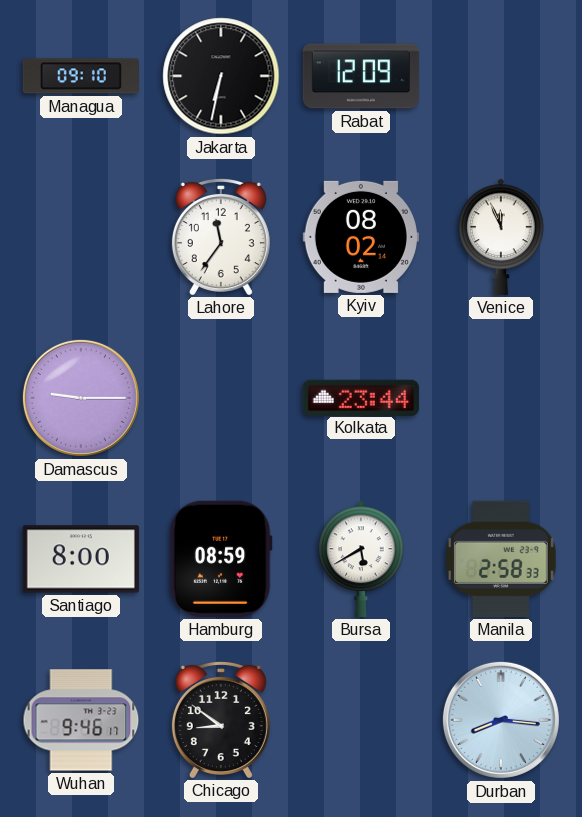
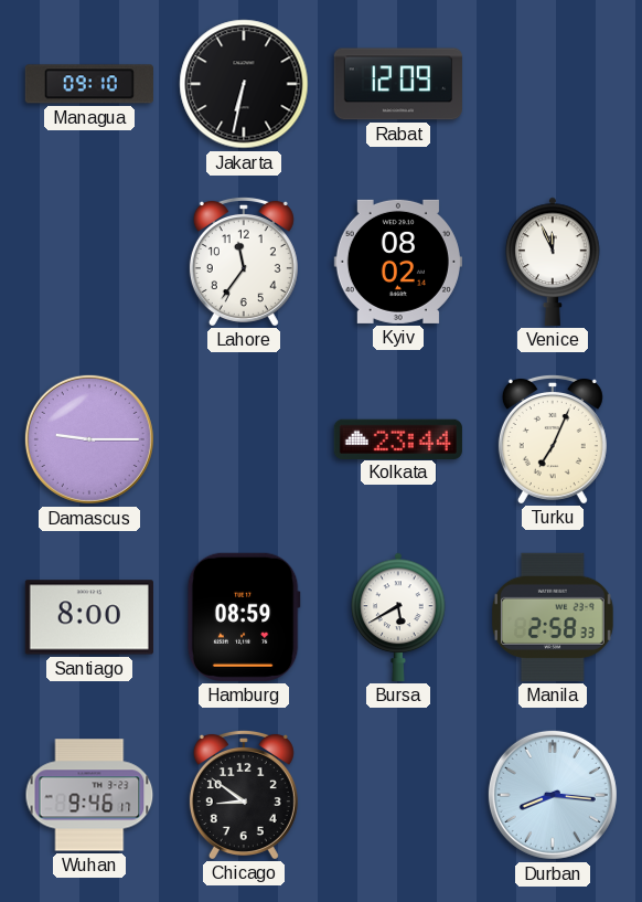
Turku: none -> 7:04
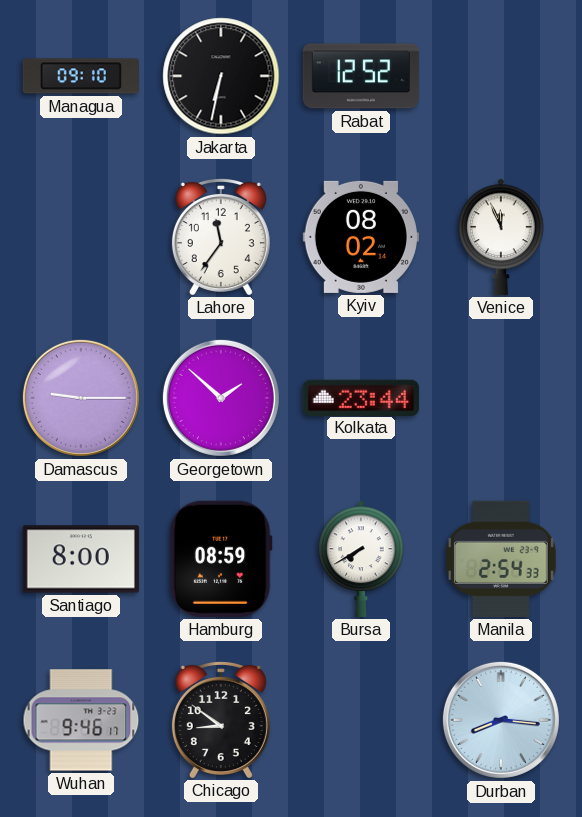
Rabat: 12:09 -> 12:52
Georgetown: none -> 1:52
Turku: 7:04 -> none
Bursa: 5:40 -> 7:40
Manila: 2:58 -> 2:54
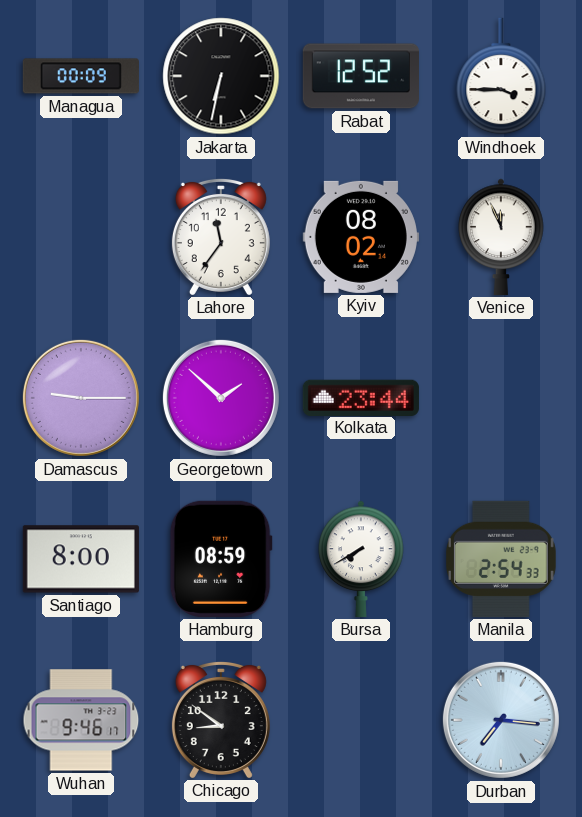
Managua: 09:10 -> 00:09
Windhoek: none -> 3:45
Durban: 8:16 -> 7:16
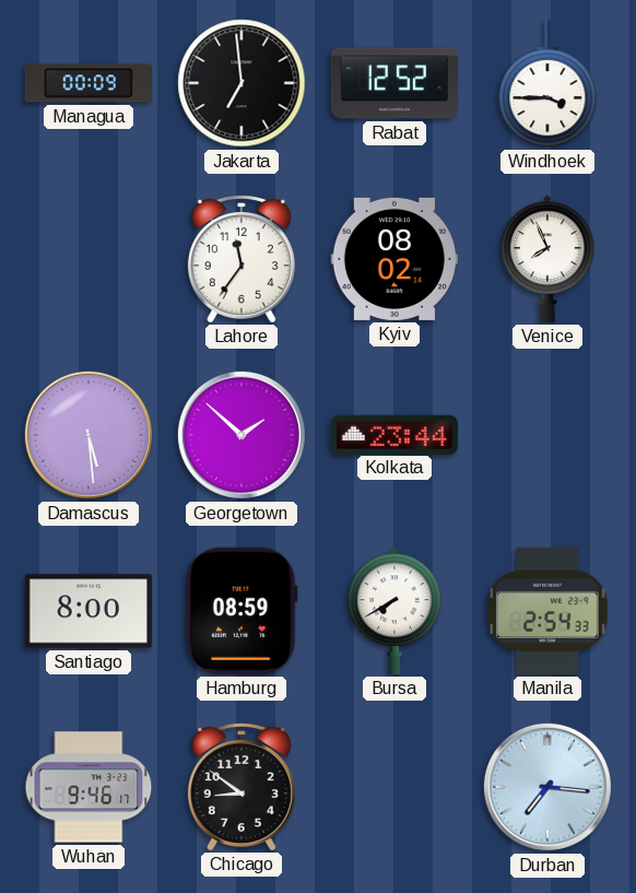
Jakarta: 6:32 -> 6:59
Venice: 11:56 -> 7:56
Damascus: 9:15 -> 5:29
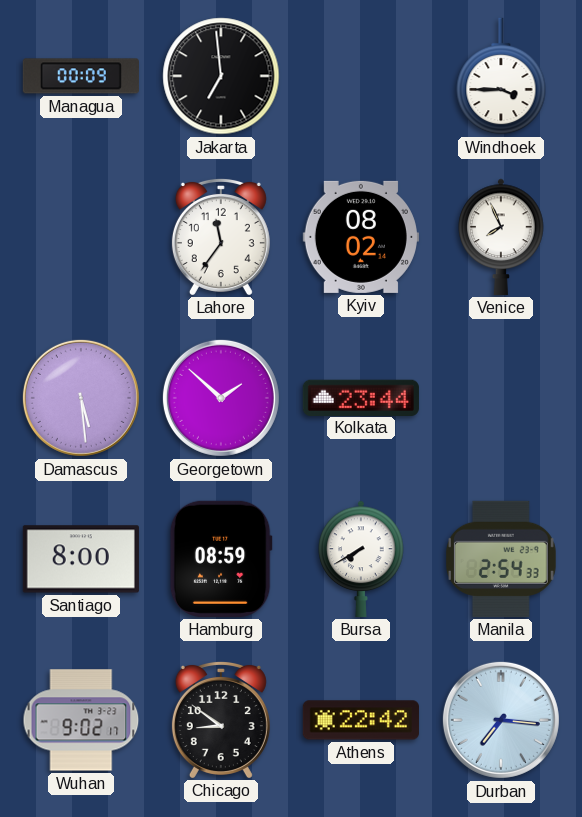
Rabat: 12:52 -> none
Wuhan: 9:46 -> 9:02
Athens: none -> 22:42
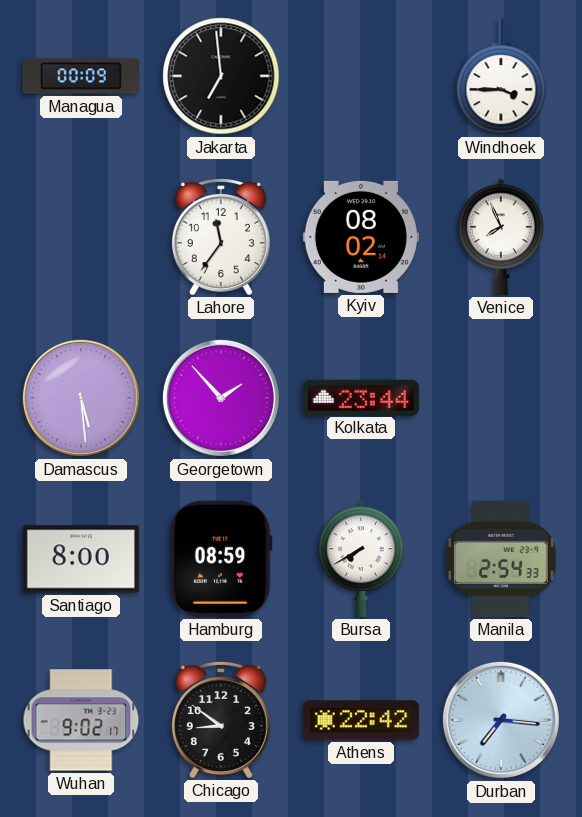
Georgetown: 1:52 -> 1:53
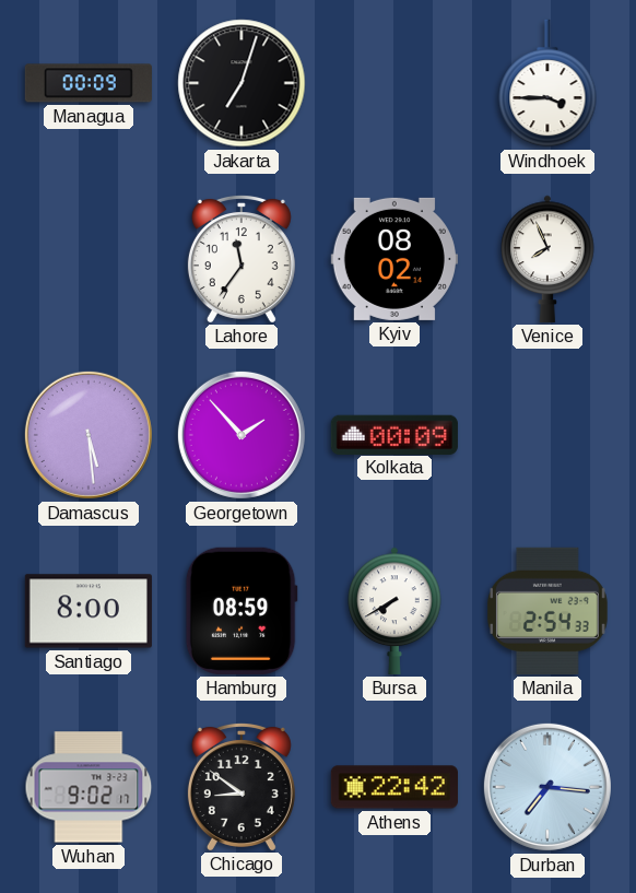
Jakarta: 6:59 -> 7:03
Kolkata: 23:44 -> 00:09
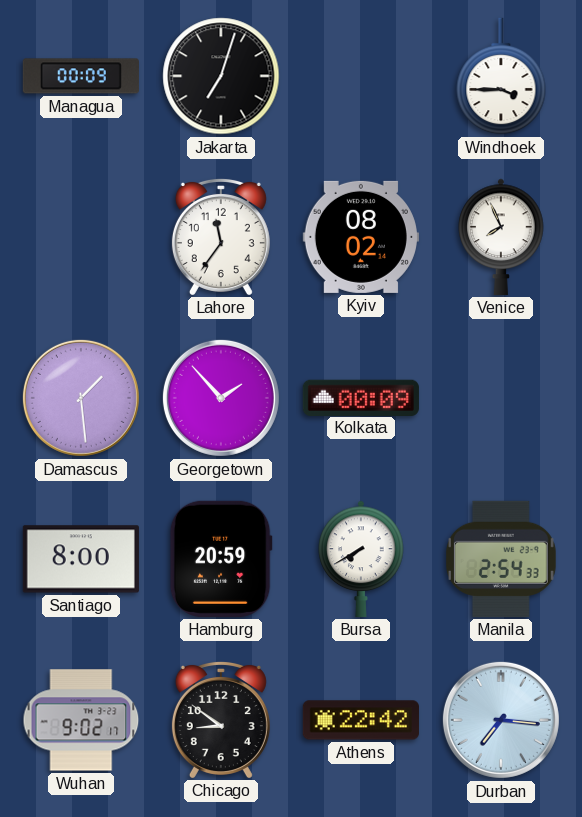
Damascus: 5:29 -> 1:29
Hamburg: 08:59 -> 20:59
